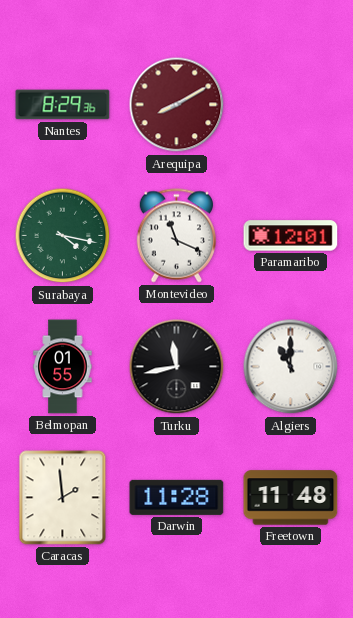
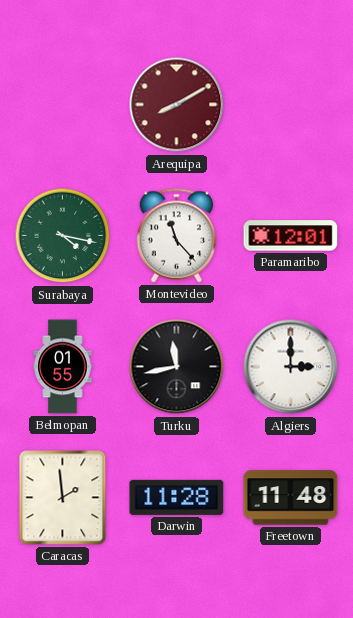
Nantes: 8:29 -> none
Montevideo: 11:19 -> 11:23
Algiers: 11:00 -> 3:00
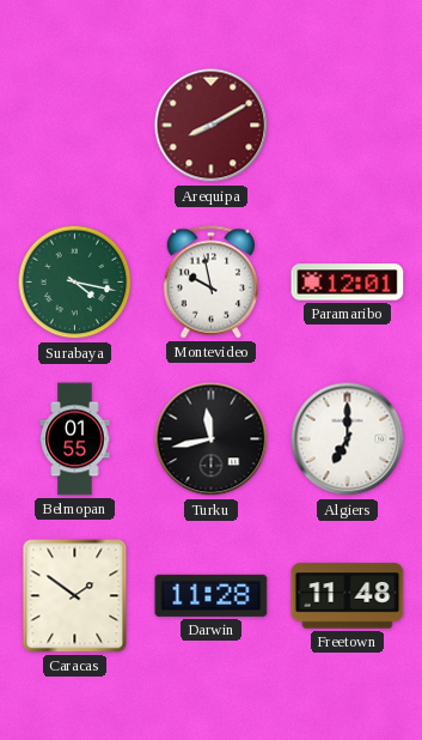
Montevideo: 11:23 -> 9:58
Algiers: 3:00 -> 7:00
Caracas: 1:59 -> 1:51
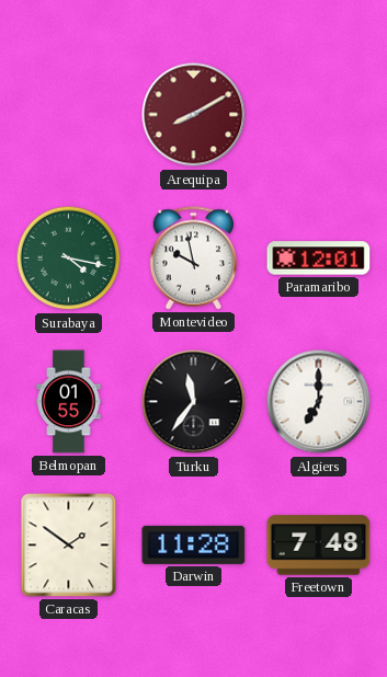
Turku: 11:43 -> 11:36
Freetown: 11:48 -> 7:48
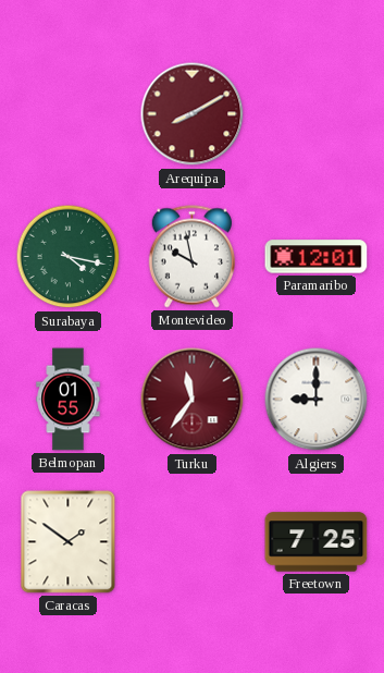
Turku dial: black -> burgundy
Algiers: 7:00 -> 9:00
Darwin: 11:28 -> none
Freetown: 7:48 -> 7:25
